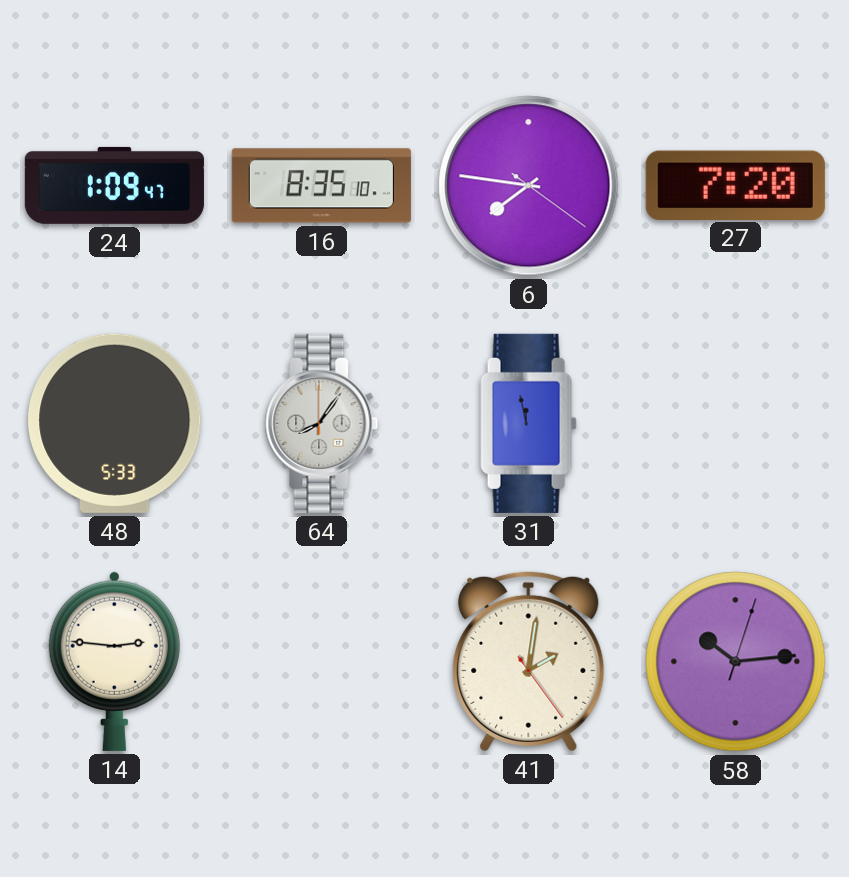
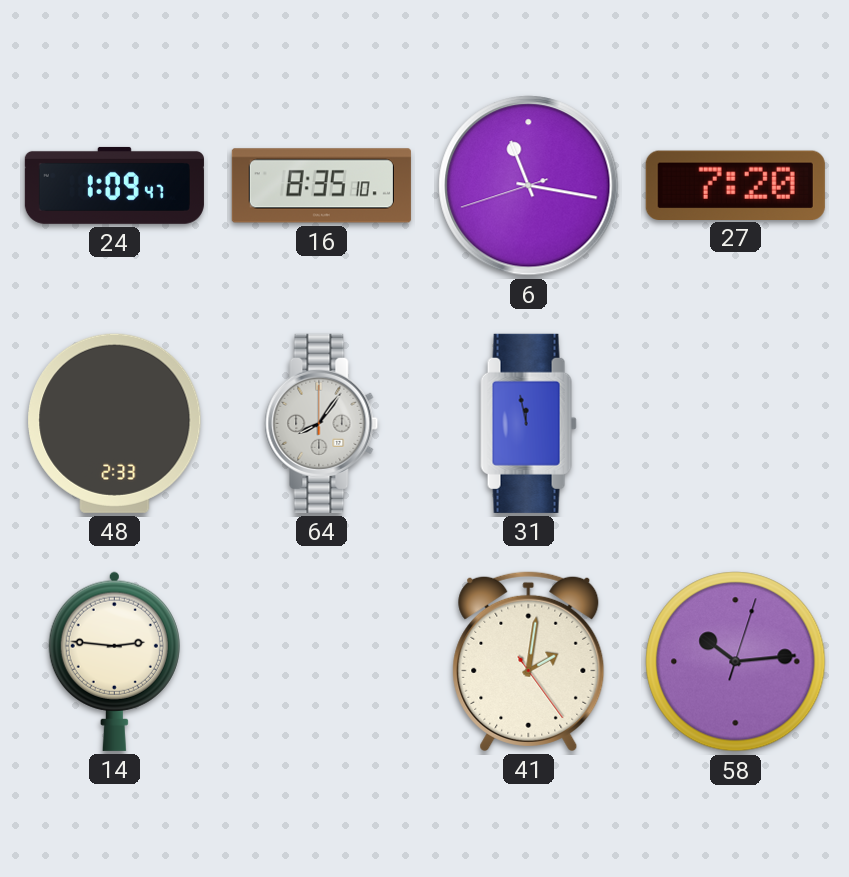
6: 7:46 -> 11:16
48: 5:33 -> 2:33
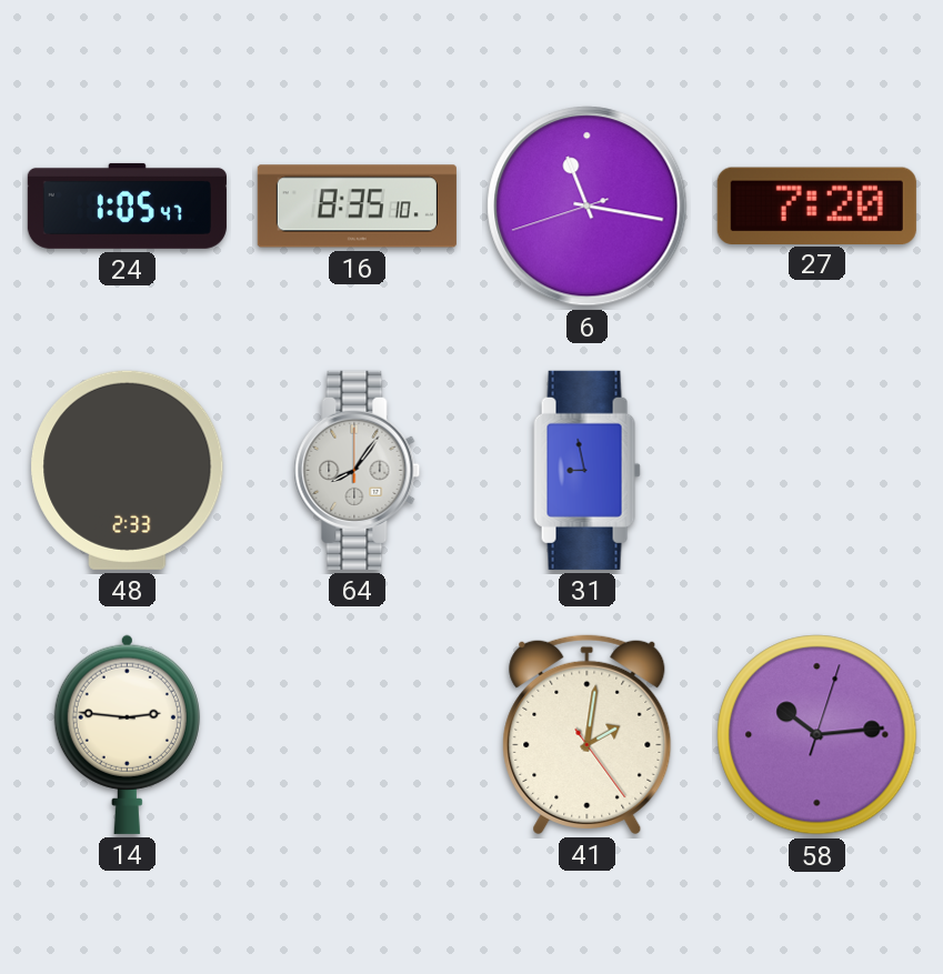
24: 1:09 -> 1:05
31: 11:58 -> 8:58
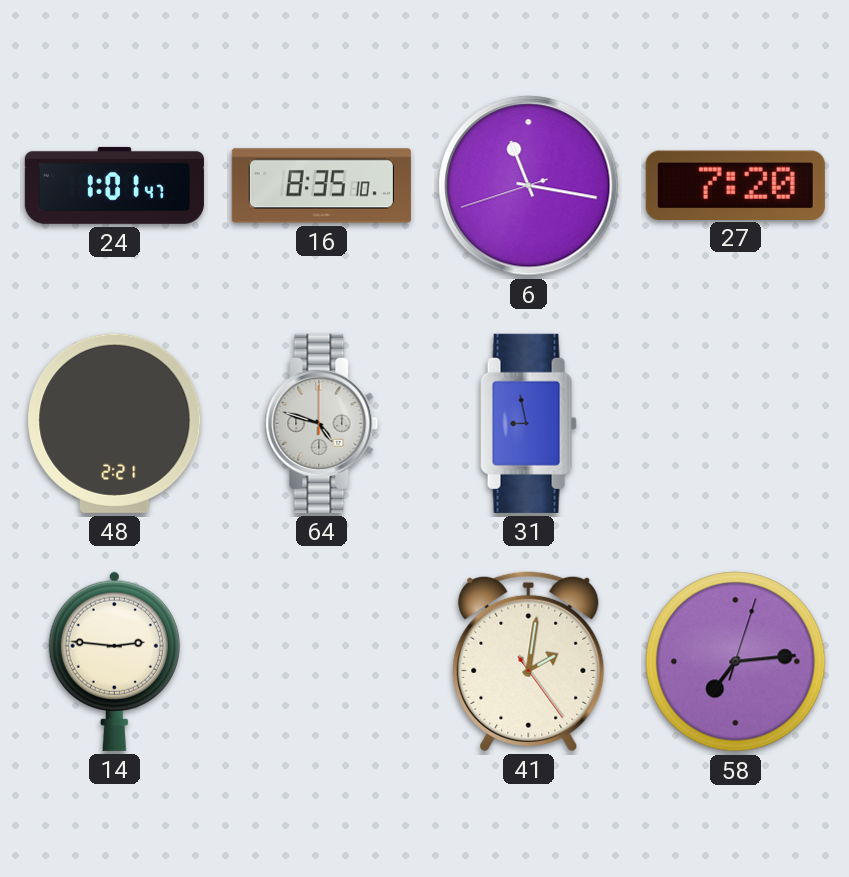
24: 1:05 -> 1:01
48: 2:33 -> 2:21
64: 8:06 -> 4:48
58: 10:14 -> 7:14
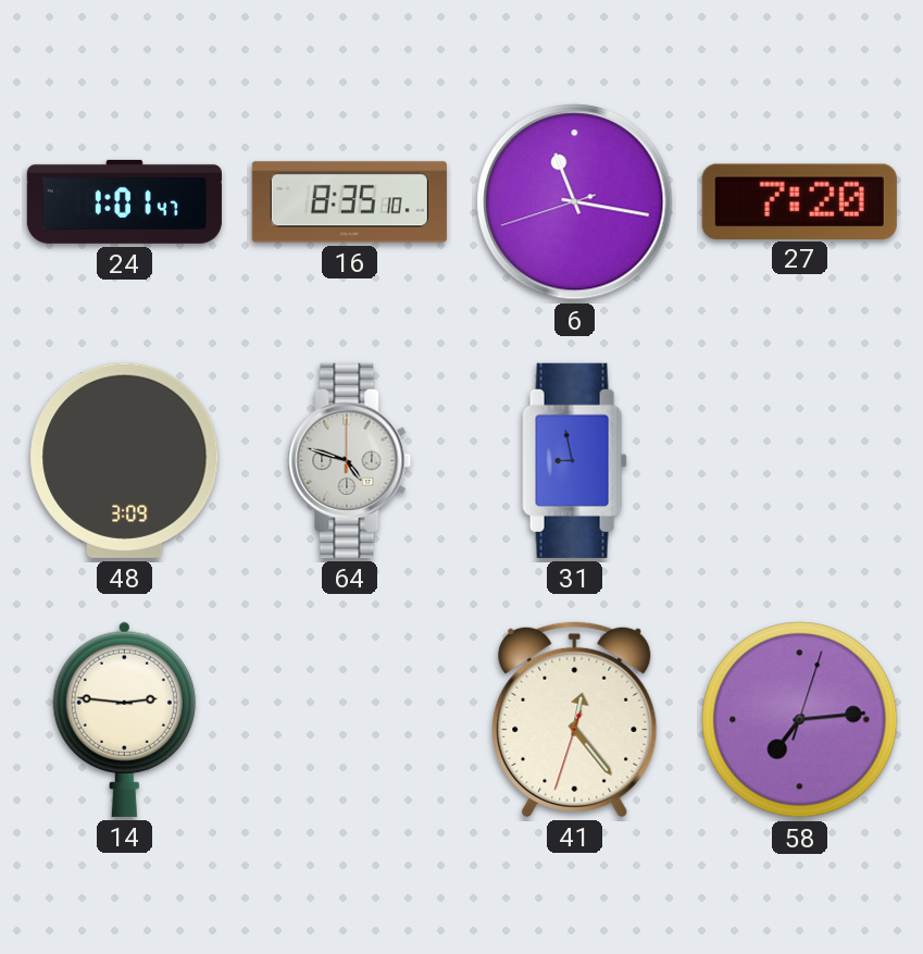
48: 2:21 -> 3:09
41: 2:01 -> 12:23
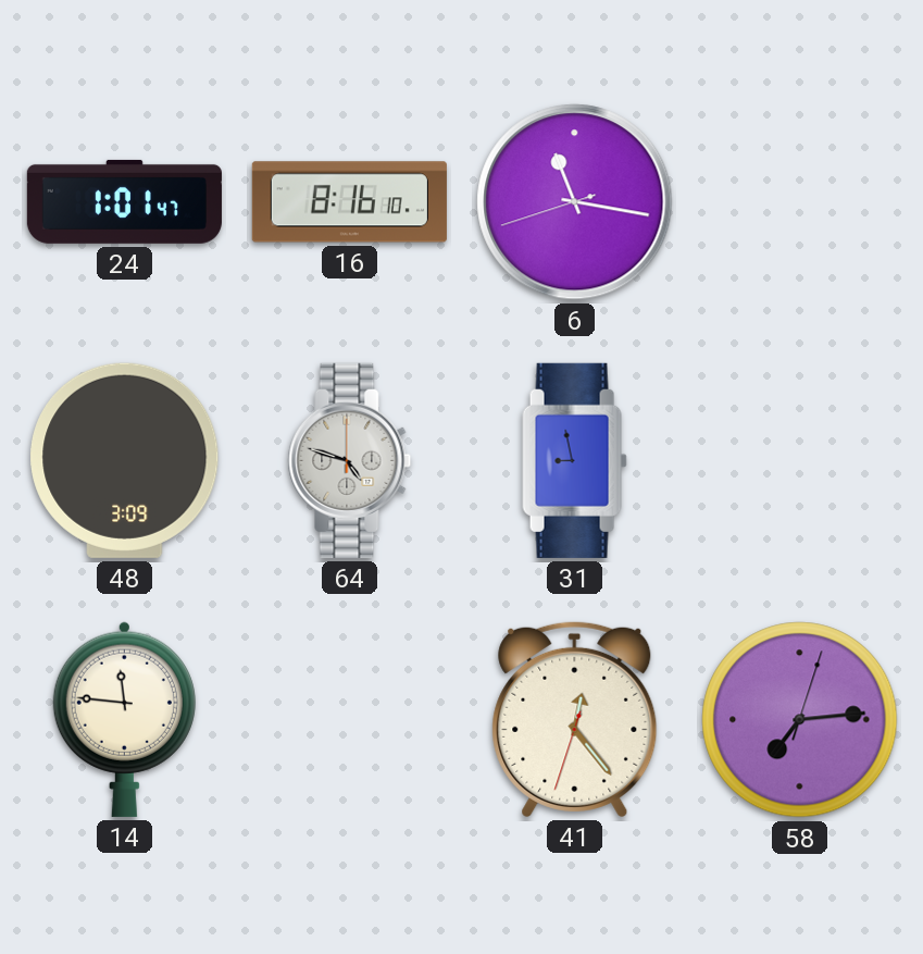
16: 8:35 -> 8:16
27: 7:20 -> none
14: 2:46 -> 11:46
